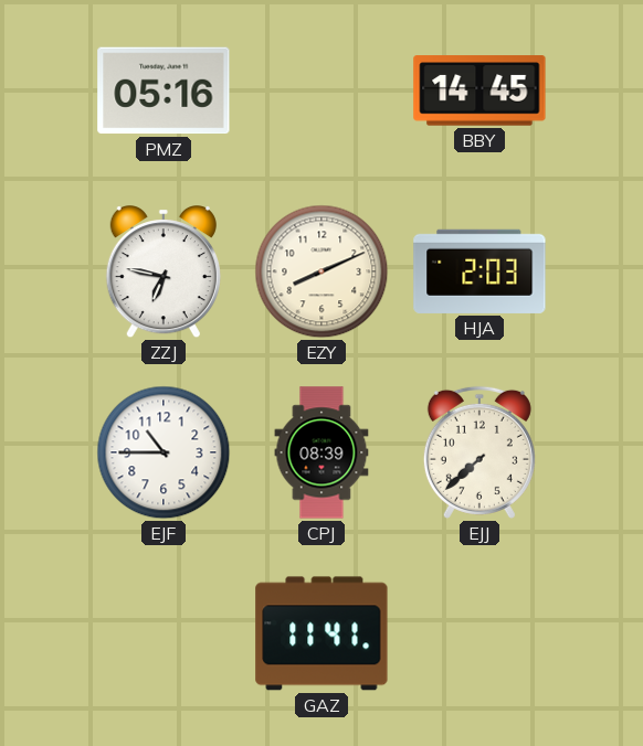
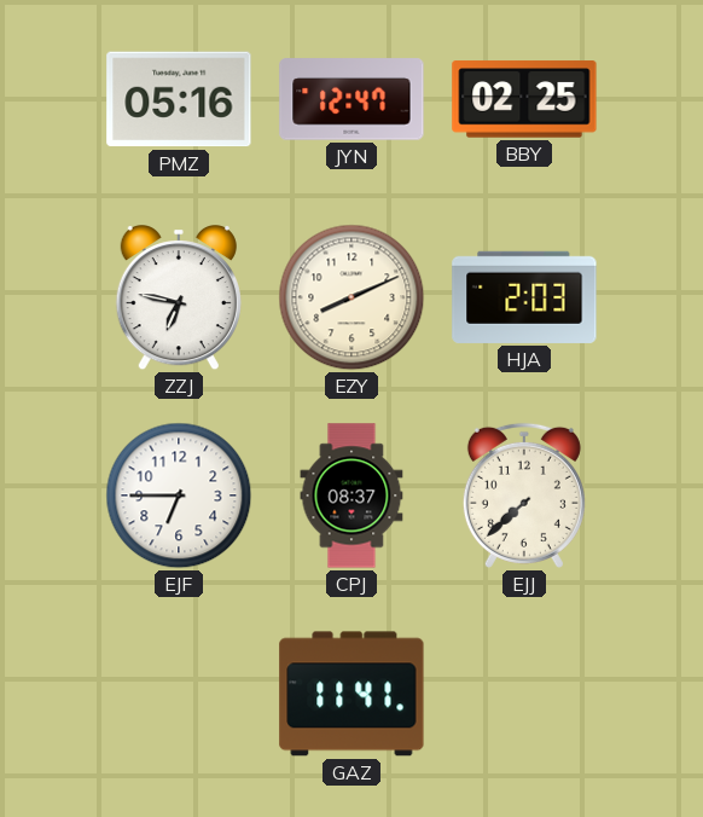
JYN: none -> 12:47
BBY: 14:45 -> 02:25
EJF: 10:45 -> 6:45
CPJ: 08:39 -> 08:37
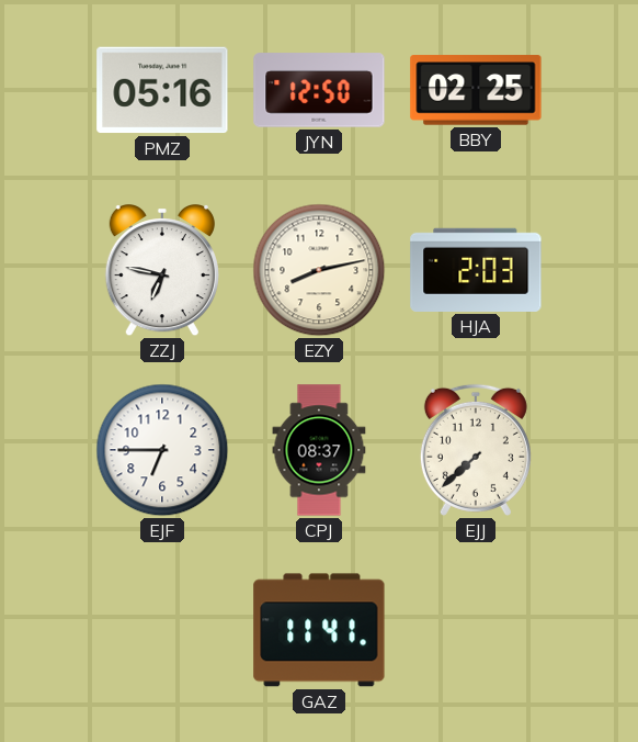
JYN: 12:47 -> 12:50
EZY: 8:11 -> 8:13
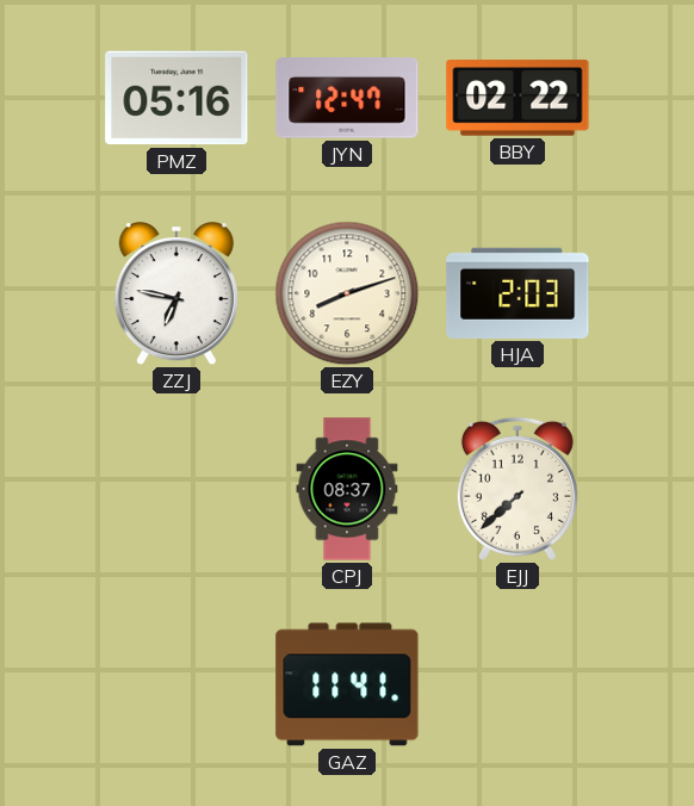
JYN: 12:50 -> 12:47
BBY: 02:25 -> 02:22
EZY: 8:13 -> 8:12
EJF: 6:45 -> none
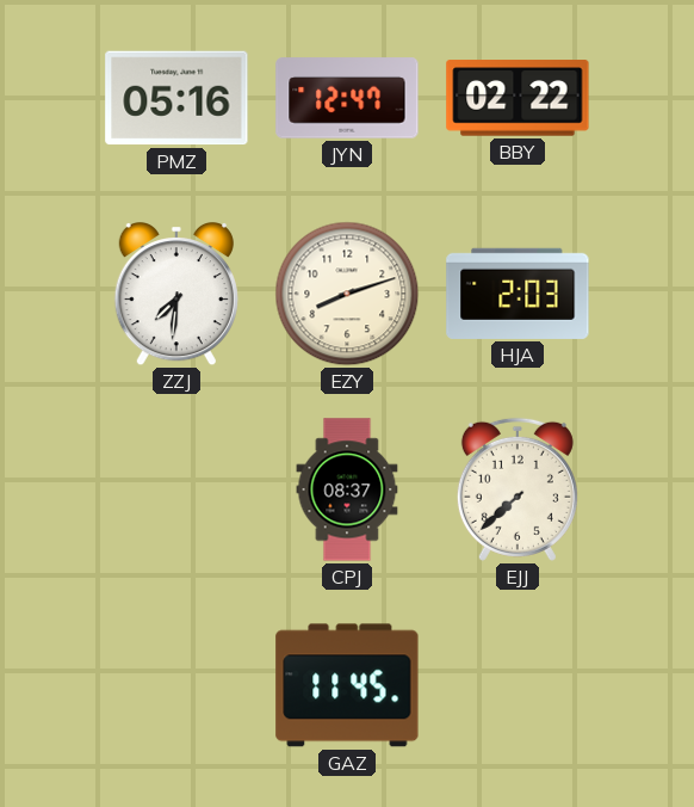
ZZJ: 6:47 -> 7:31
GAZ: 11:41 -> 11:45
